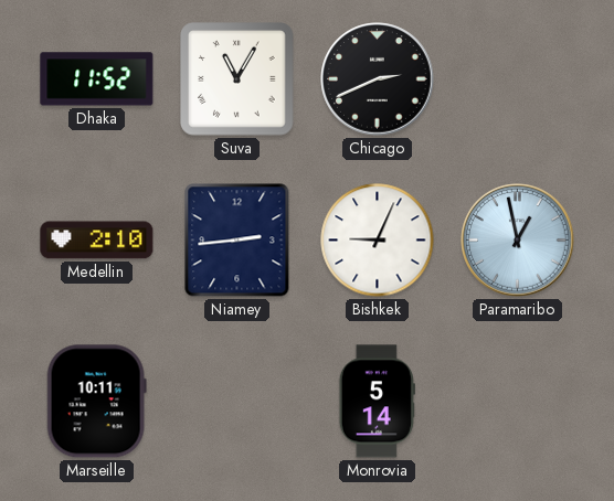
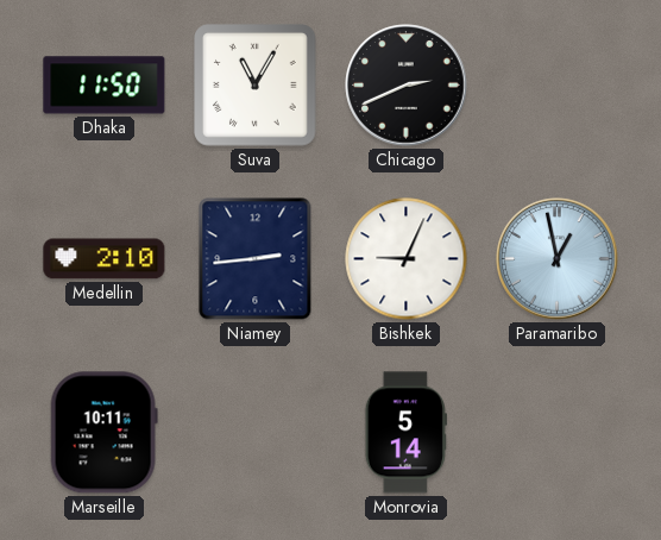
Dhaka: 11:52 -> 11:50
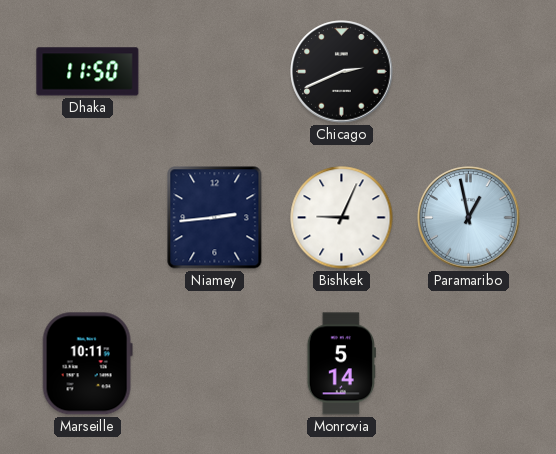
Suva: 11:05 -> none
Medellin: 2:10 -> none
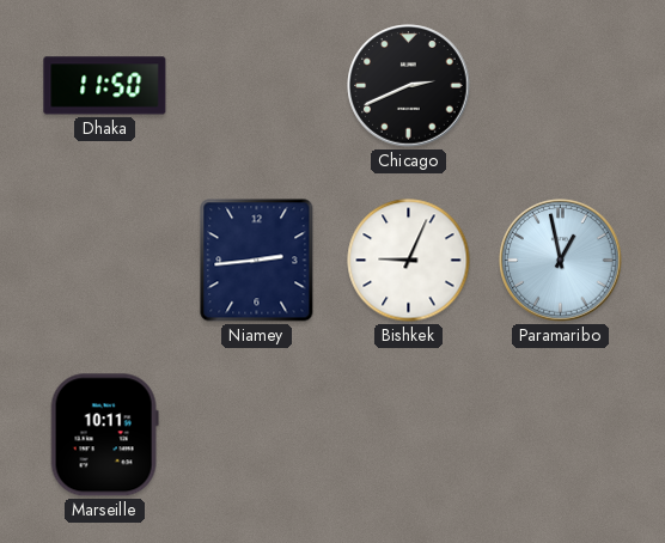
Monrovia: 5:14 -> none
